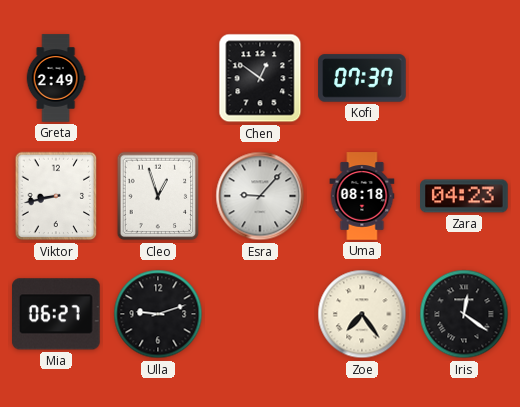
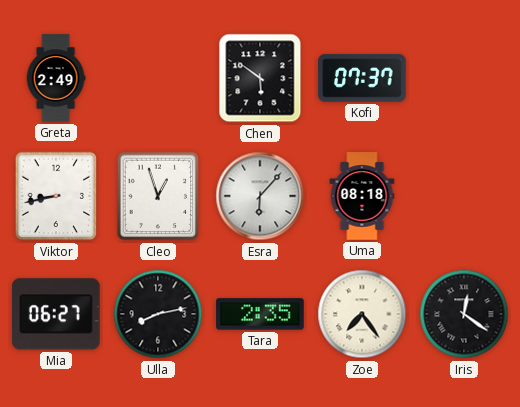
Chen: 12:51 -> 5:51
Esra: 9:07 -> 6:07
Zara: 04:23 -> none
Ulla: 9:12 -> 8:13
Tara: none -> 2:35
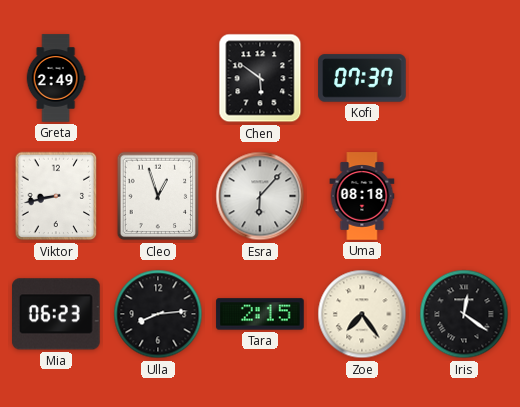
Mia: 06:27 -> 06:23
Ulla: 8:13 -> 8:14
Tara: 2:35 -> 2:15
